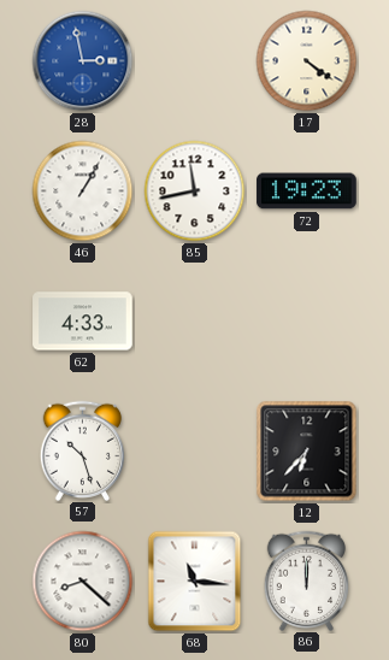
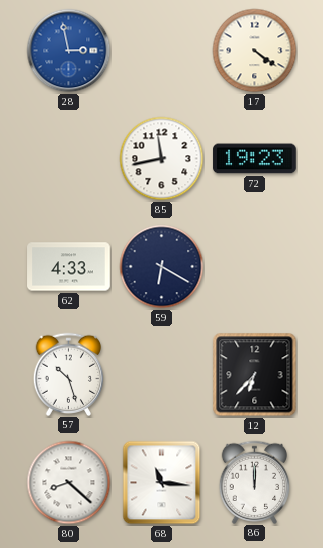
46: 1:05 -> none
59: none -> 6:20
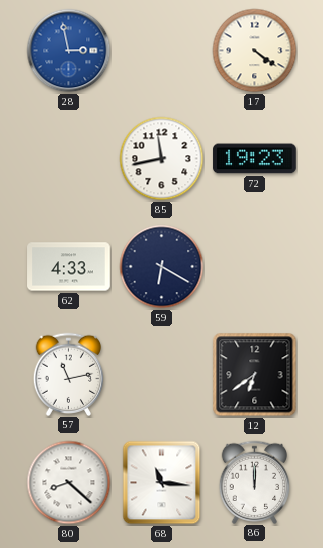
57: 10:27 -> 11:13
12: 6:37 -> 6:39
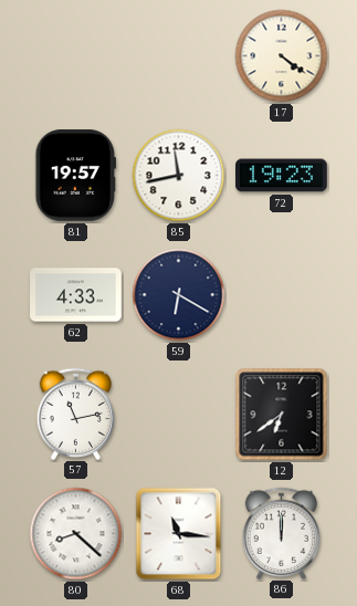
28: 2:58 -> none
81: none -> 19:57
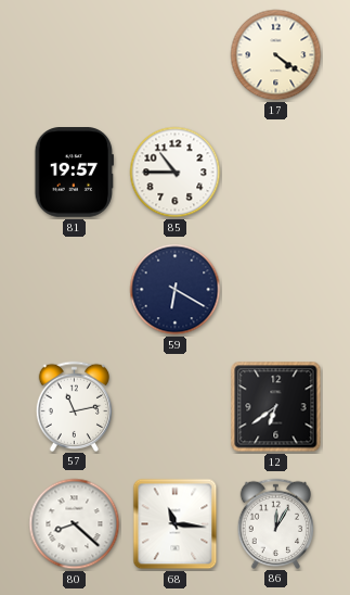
85: 11:43 -> 10:45
72: 19:23 -> none
62: 4:33 -> none
86: 12:00 -> 12:05
